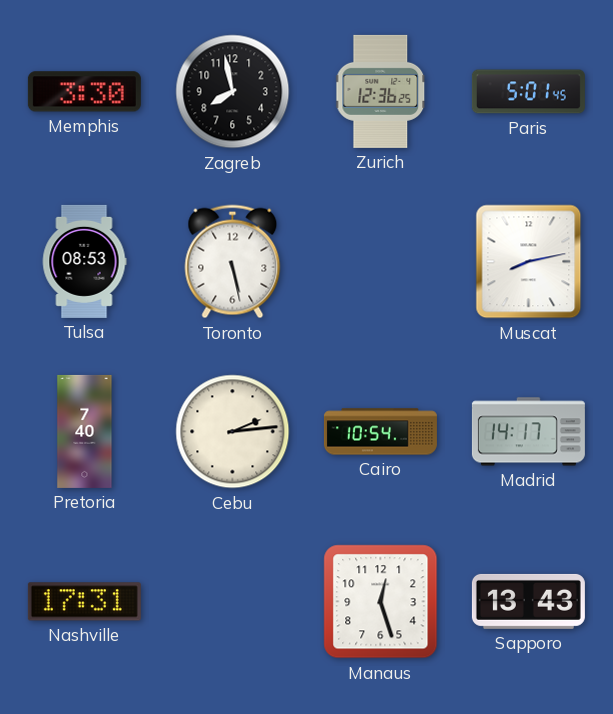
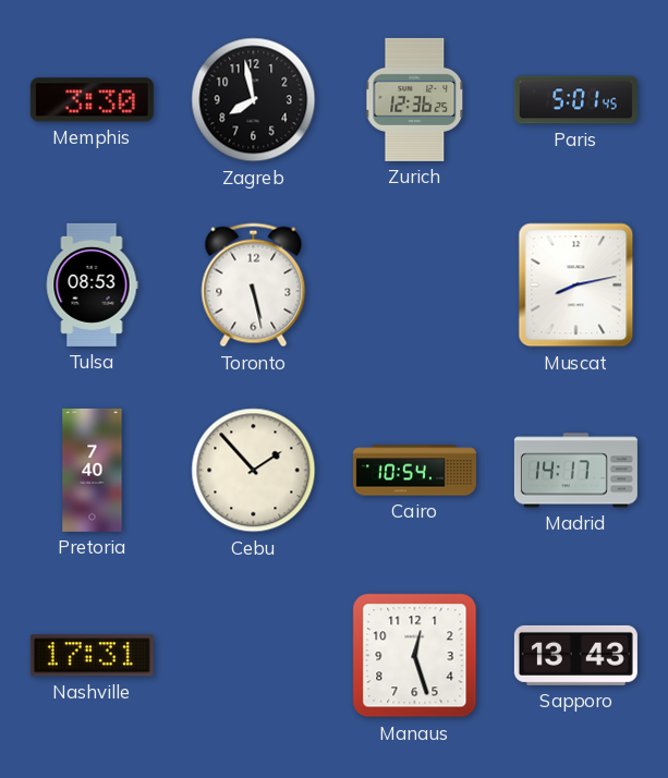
Cebu: 2:14 -> 1:53
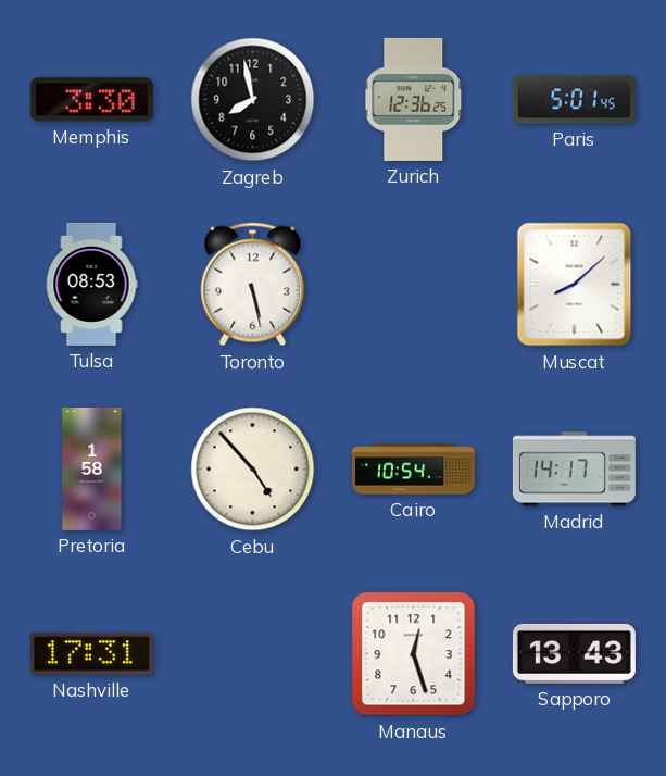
Muscat: 8:13 -> 8:08
Pretoria: 7:40 -> 1:58
Cebu: 1:53 -> 4:53
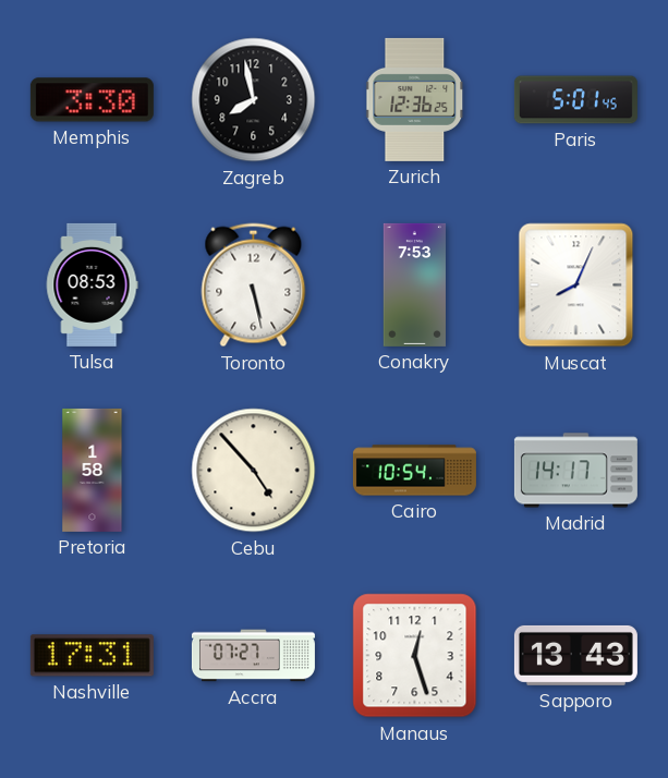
Conakry: none -> 7:53
Muscat: 8:08 -> 8:04
Accra: none -> 07:27
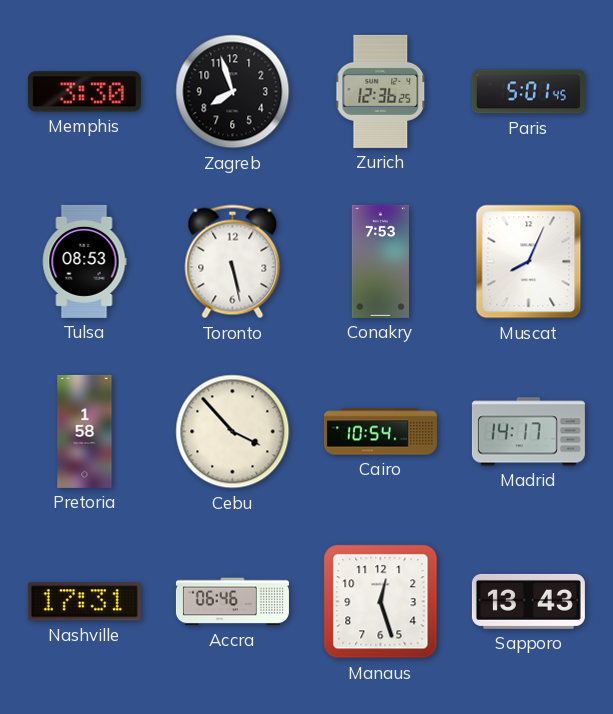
Zagreb: 7:58 -> 7:57
Cebu: 4:53 -> 3:53
Accra: 07:27 -> 06:46
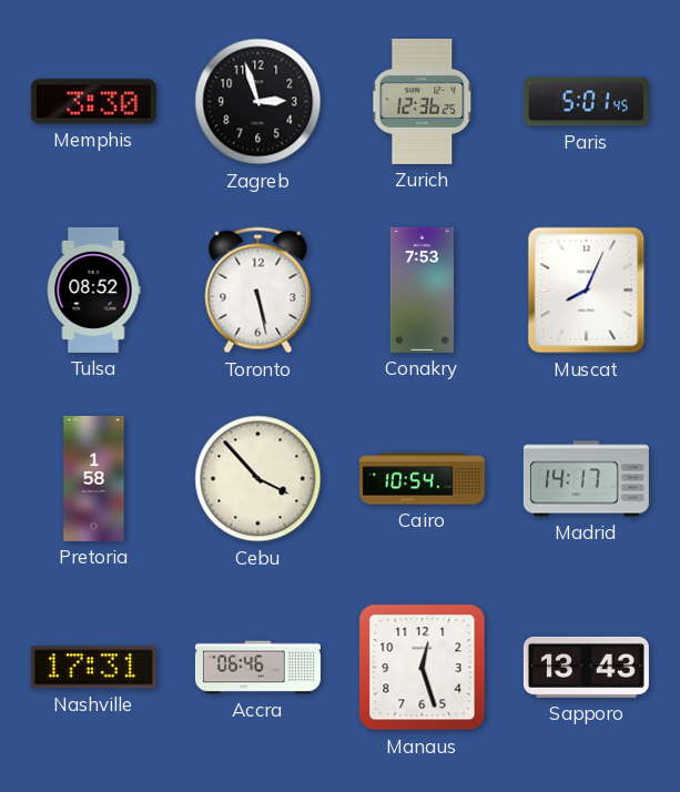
Zagreb: 7:57 -> 2:57
Tulsa: 08:53 -> 08:52
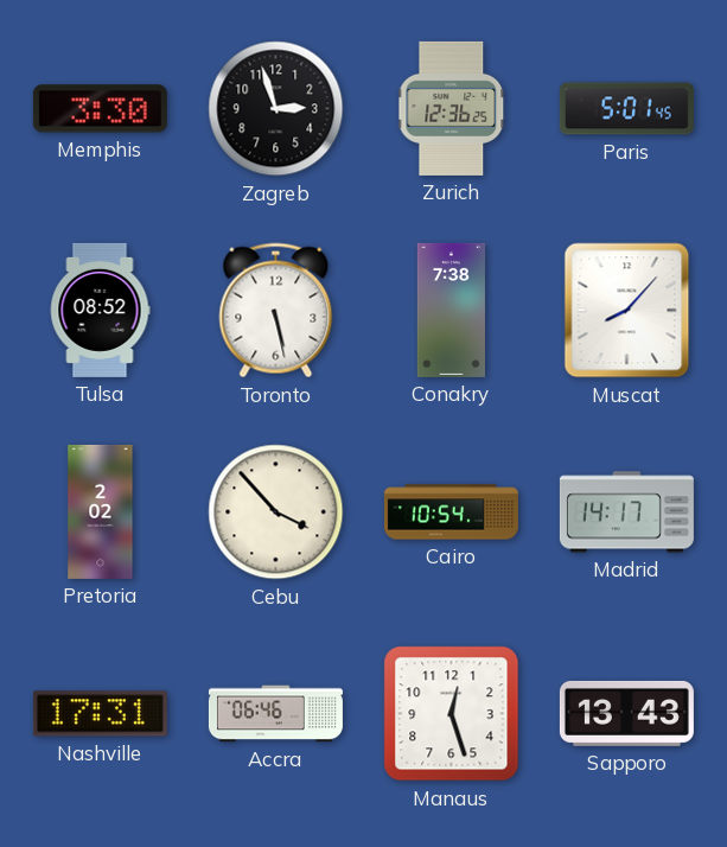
Conakry: 7:53 -> 7:38
Muscat: 8:04 -> 8:07
Pretoria: 1:58 -> 2:02
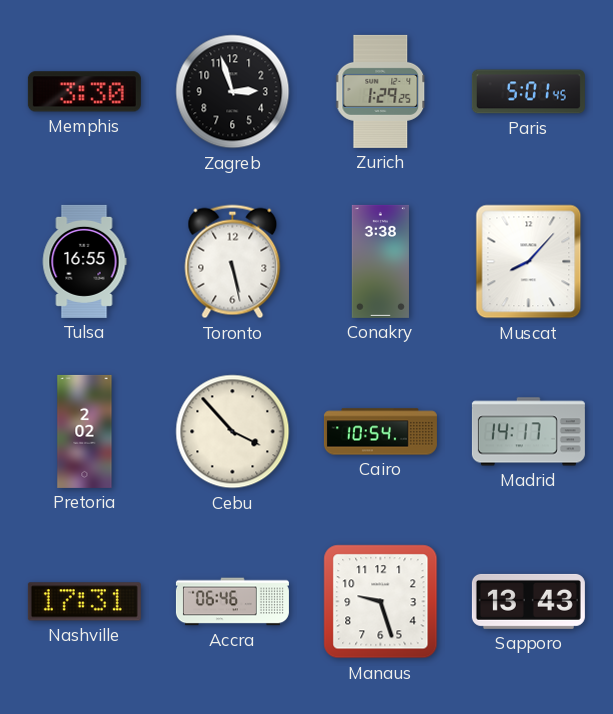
Zurich: 12:36 -> 1:29
Tulsa: 08:52 -> 16:55
Conakry: 7:38 -> 3:38
Manaus: 12:27 -> 9:27
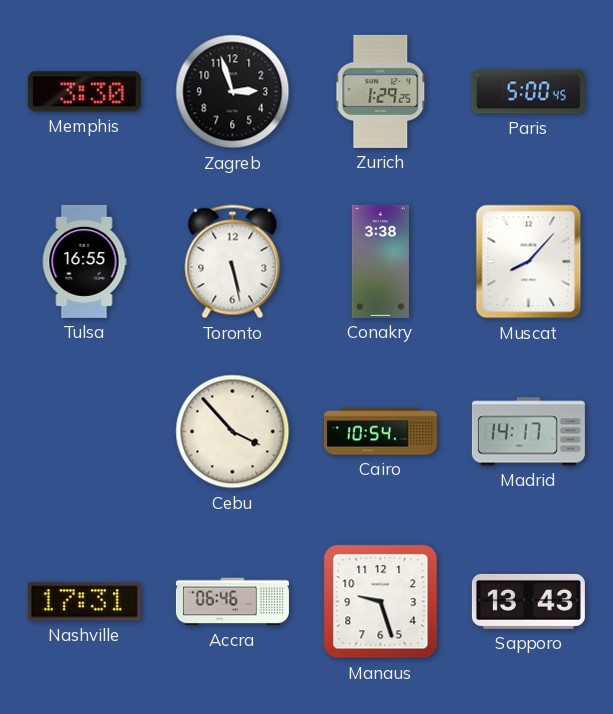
Paris: 5:01 -> 5:00
Pretoria: 2:02 -> none
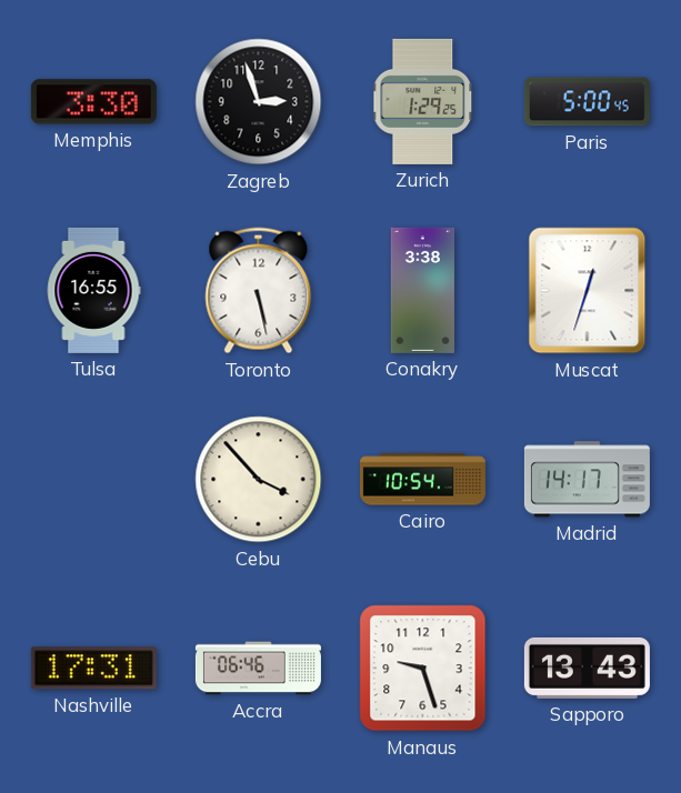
Muscat: 8:07 -> 12:33
